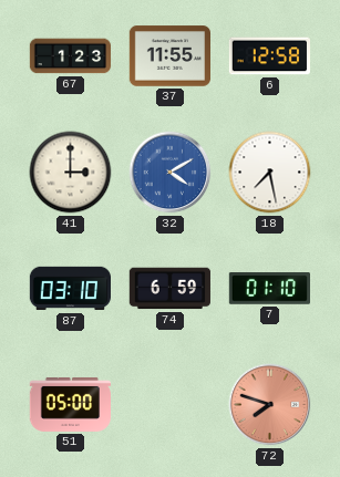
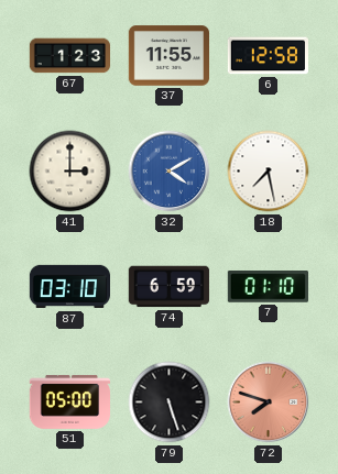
79: none -> 5:27
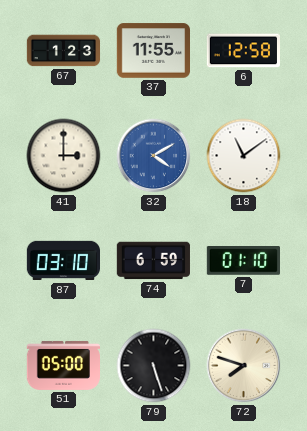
18: 7:28 -> 11:09
72 dial: salmon -> cream
